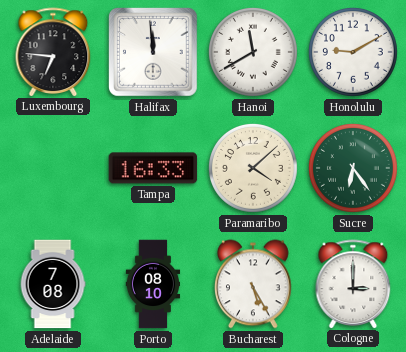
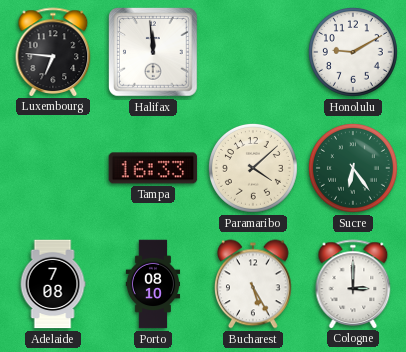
Hanoi: 11:40 -> none
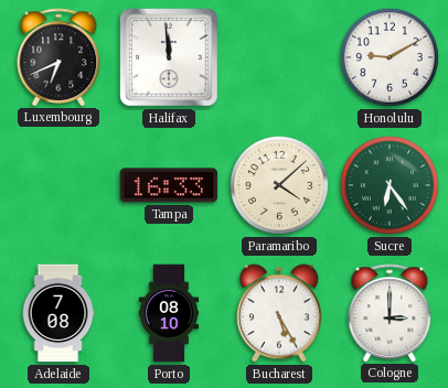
Luxembourg: 6:46 -> 6:41
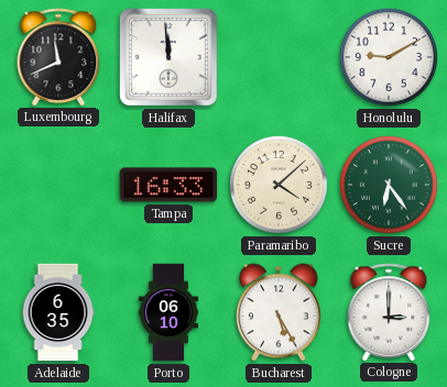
Luxembourg: 6:41 -> 11:41
Adelaide: 7:08 -> 6:35
Porto: 08:10 -> 06:10
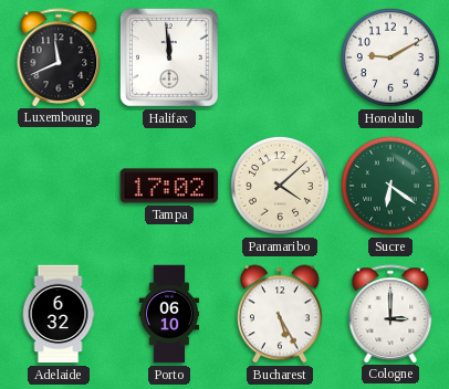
Tampa: 16:33 -> 17:02
Sucre: 6:24 -> 6:21
Adelaide: 6:35 -> 6:32
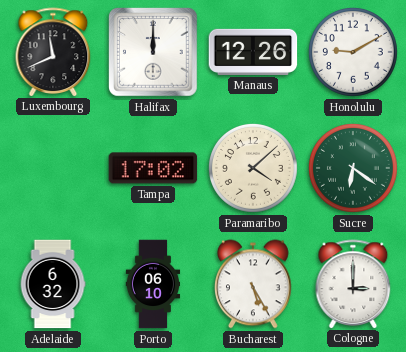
Halifax: 11:59 -> 12:00
Manaus: none -> 12:26
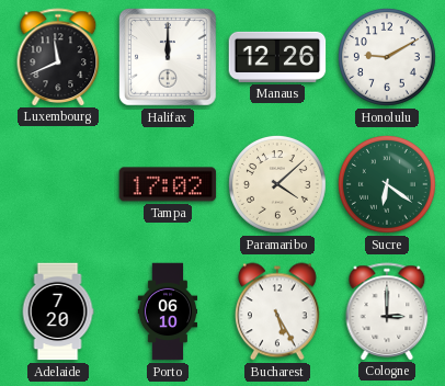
Adelaide: 6:32 -> 7:20
